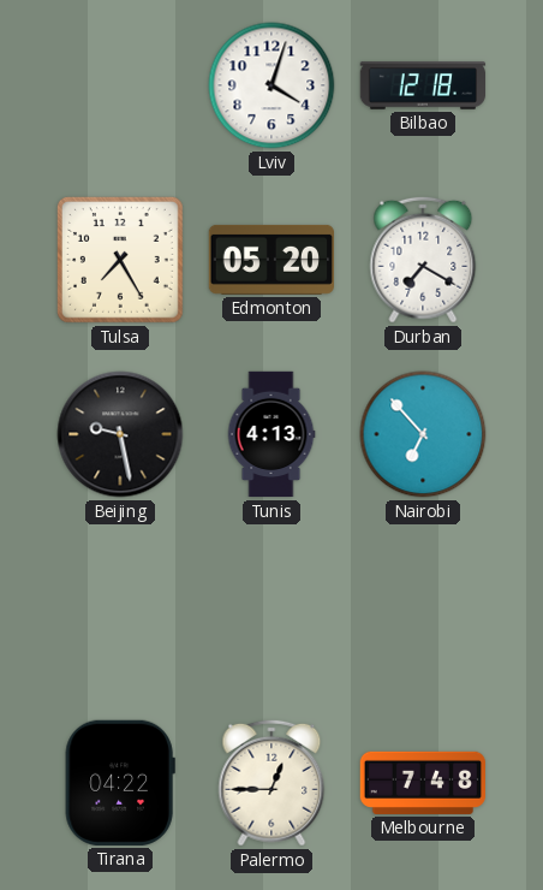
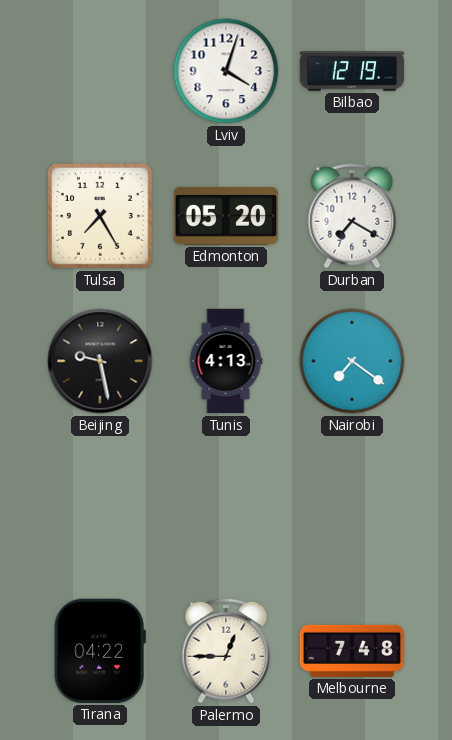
Bilbao: 12:18 -> 12:19
Nairobi: 6:53 -> 7:21
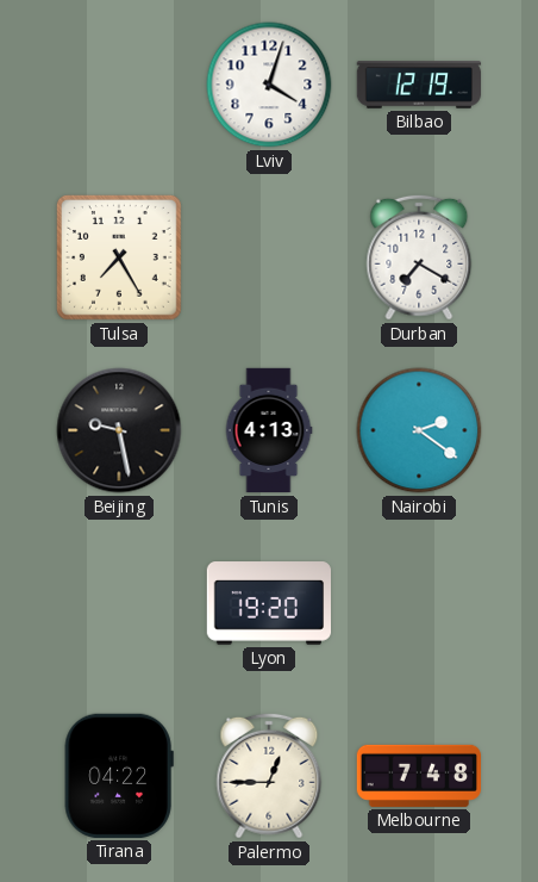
Edmonton: 05:20 -> none
Nairobi: 7:21 -> 2:21
Lyon: none -> 19:20
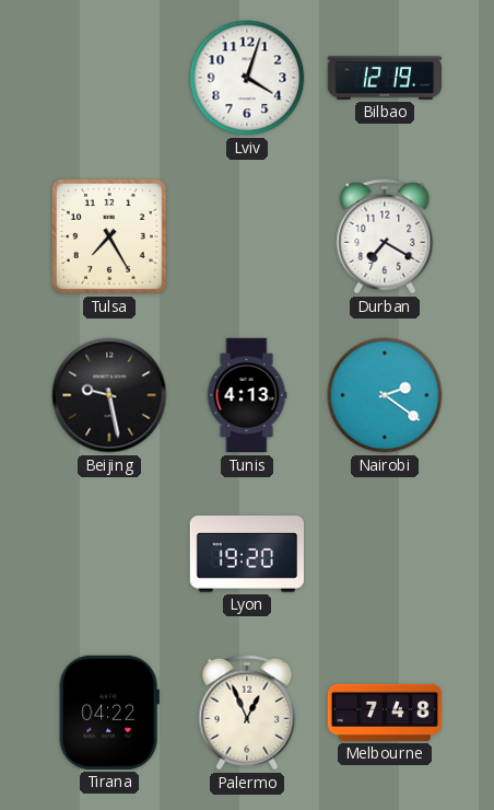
Palermo: 12:45 -> 12:56
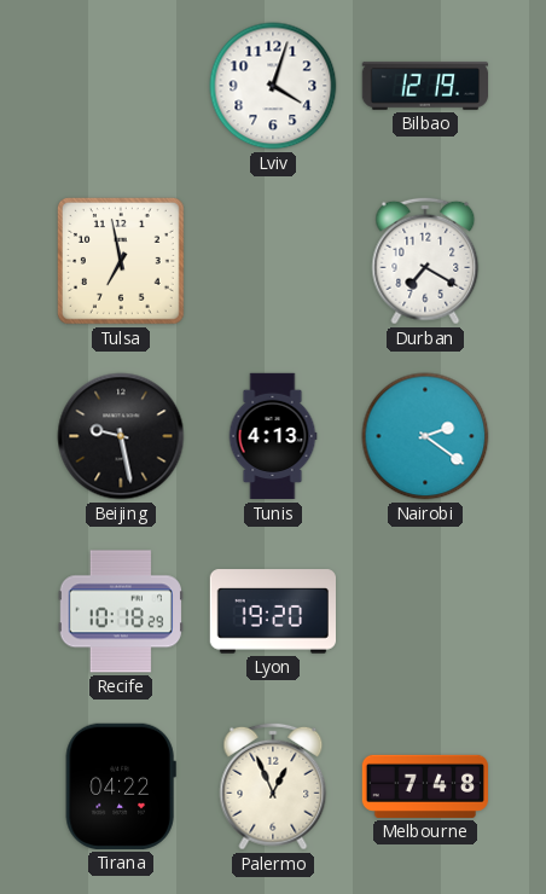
Tulsa: 7:25 -> 6:58
Recife: none -> 10:18
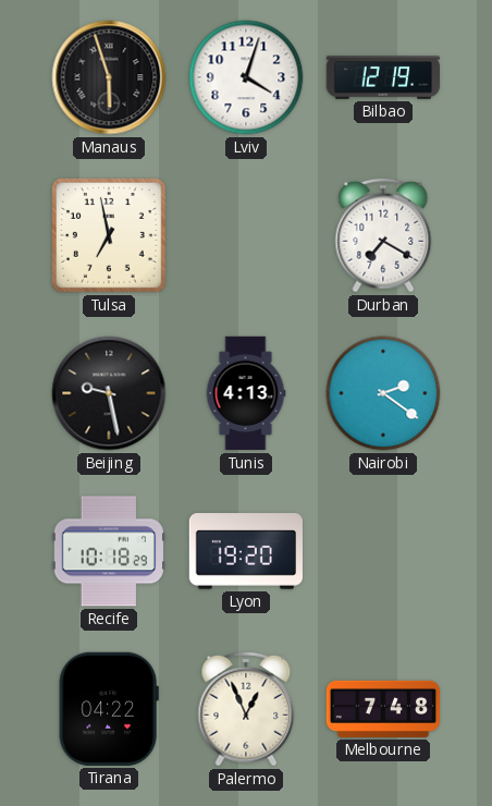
Manaus: none -> 5:57
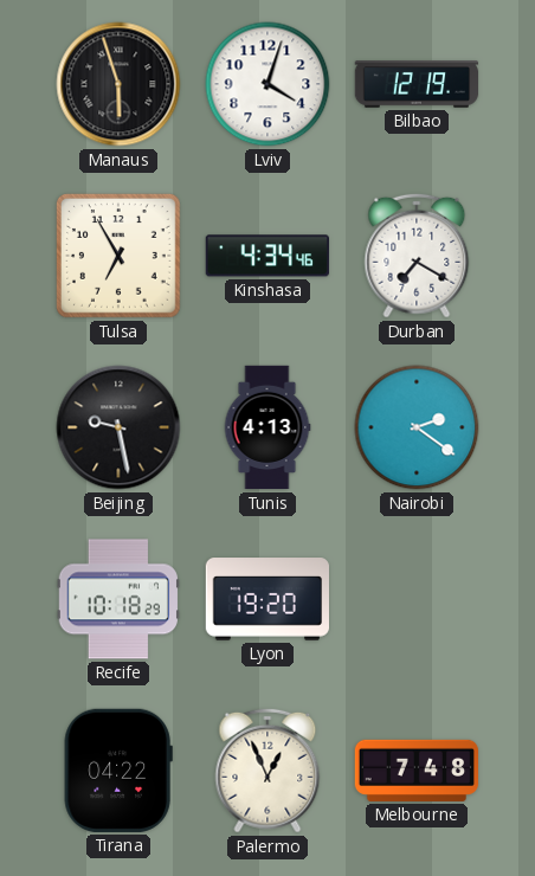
Tulsa: 6:58 -> 6:55
Kinshasa: none -> 4:34
